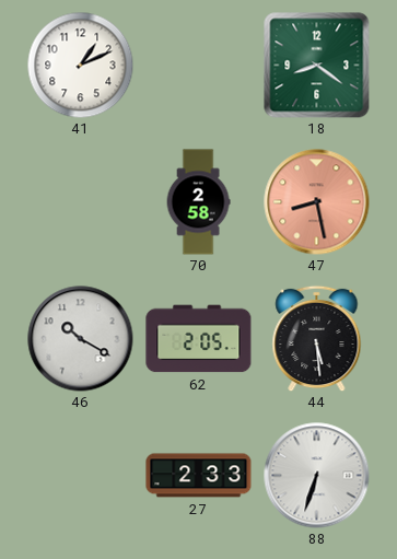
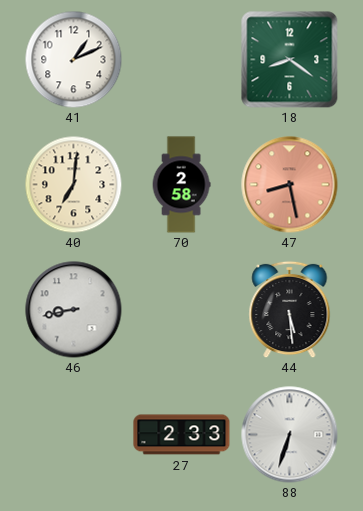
40: none -> 7:01
46: 10:20 -> 8:43
62: 2:05 -> none
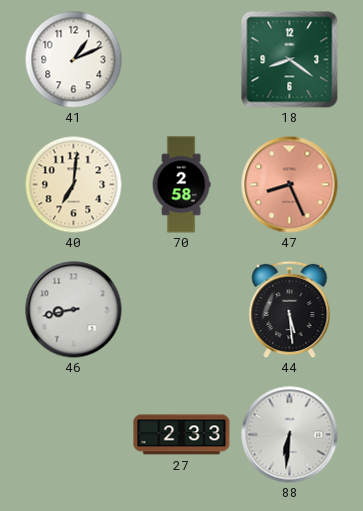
47: 8:28 -> 8:26
88: 6:33 -> 6:31
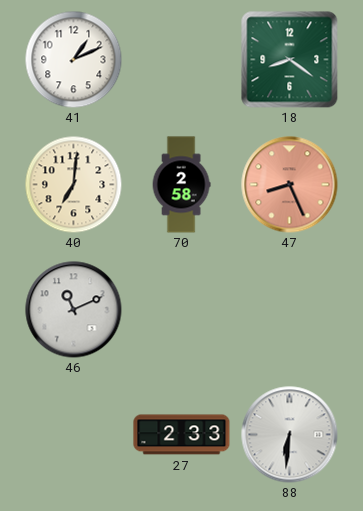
46: 8:43 -> 11:11
44: 5:29 -> none
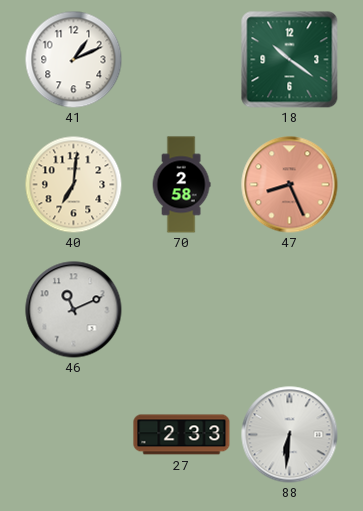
18: 8:21 -> 10:21
